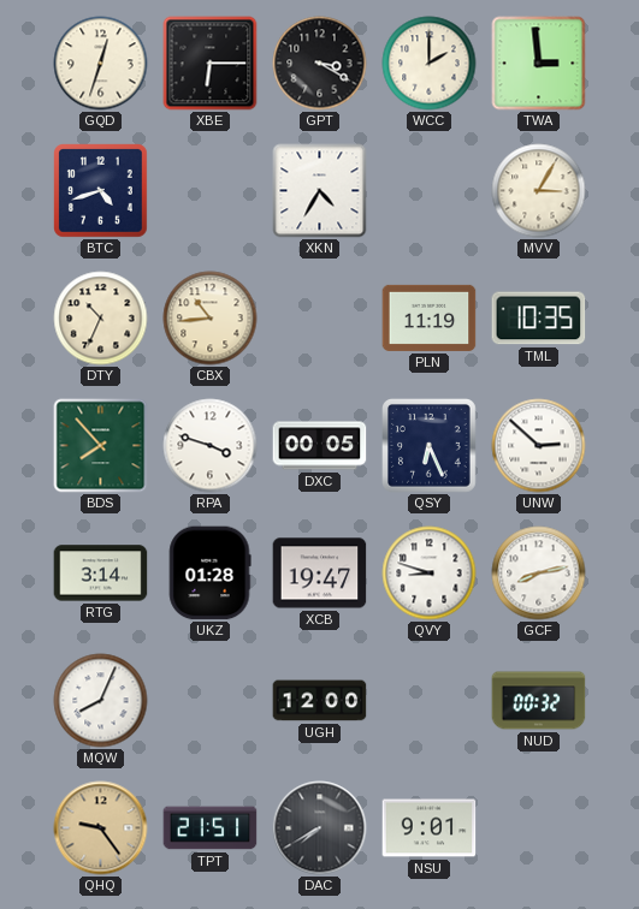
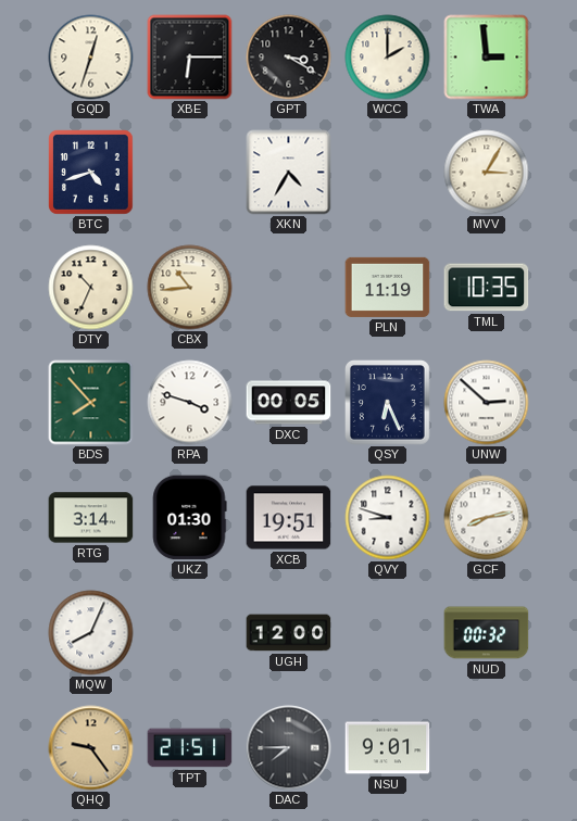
UKZ: 01:28 -> 01:30
XCB: 19:47 -> 19:51
DAC: 7:40 -> 7:45
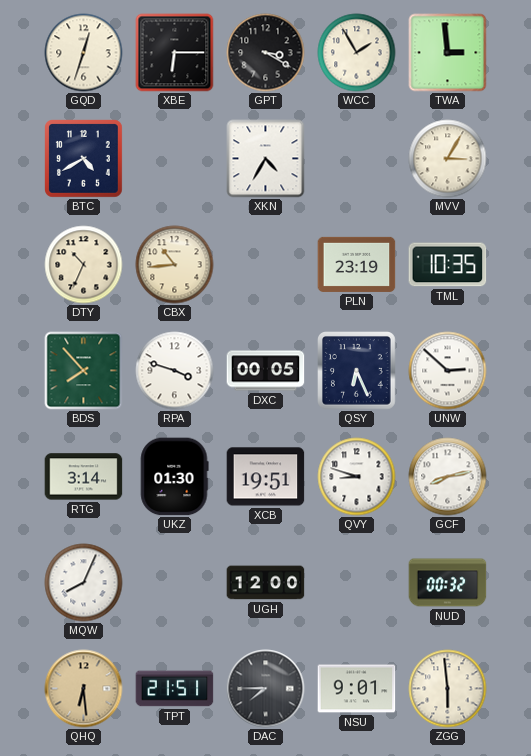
WCC: 2:00 -> 1:55
BTC: 4:42 -> 4:40
PLN: 11:19 -> 23:19
QHQ: 9:24 -> 6:29
ZGG: none -> 5:59
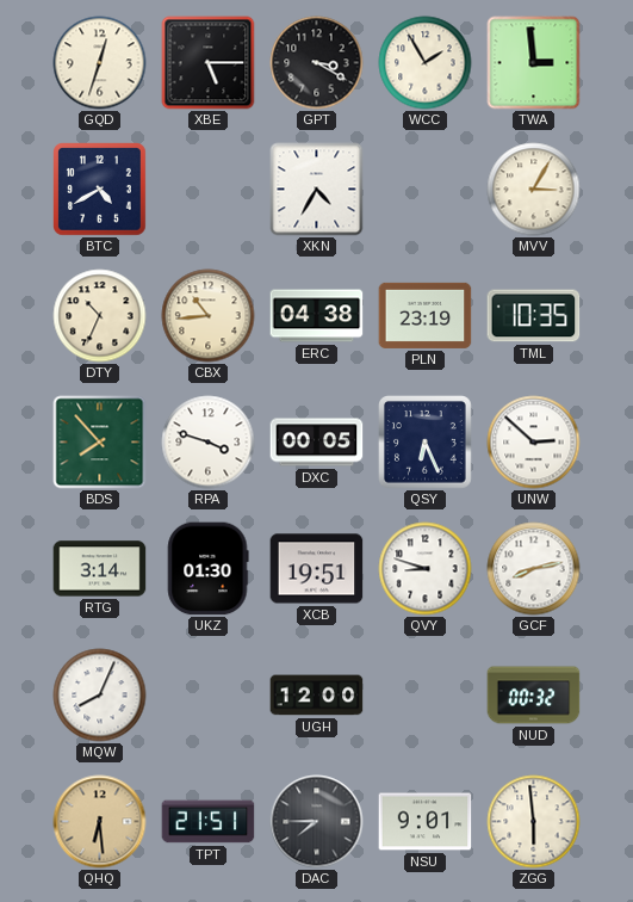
XBE: 6:15 -> 5:15
ERC: none -> 04:38
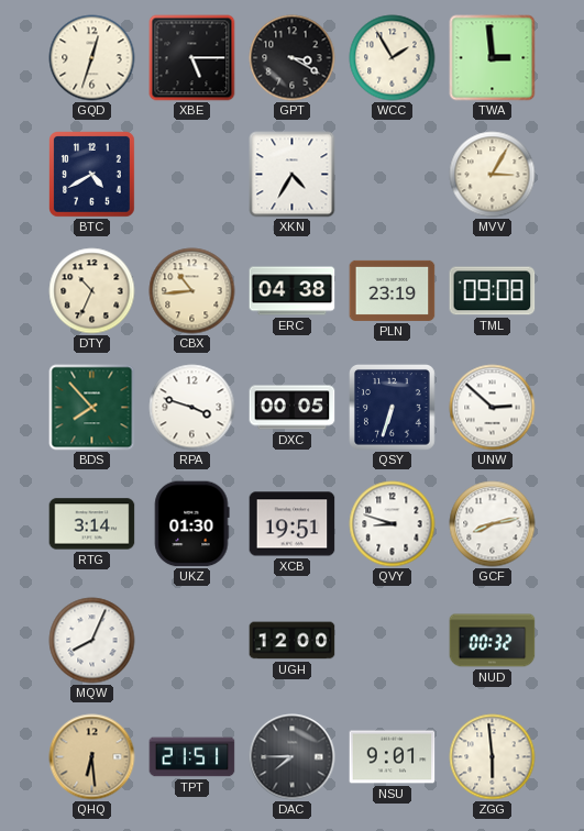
TML: 10:35 -> 09:08
QSY: 6:26 -> 6:33
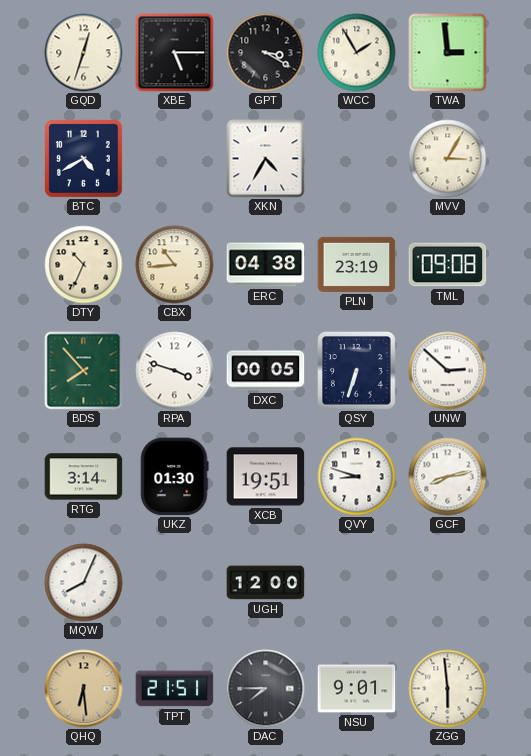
NUD: 00:32 -> none
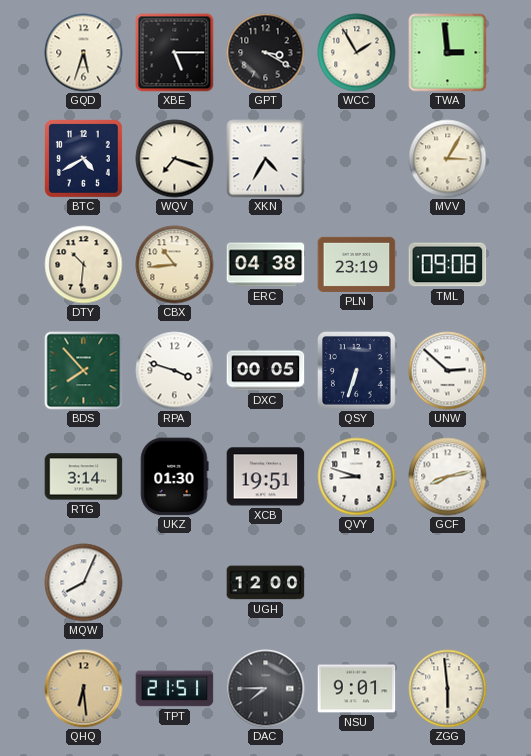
GQD: 12:33 -> 5:33
WQV: none -> 7:18
DTY: 10:34 -> 10:31
